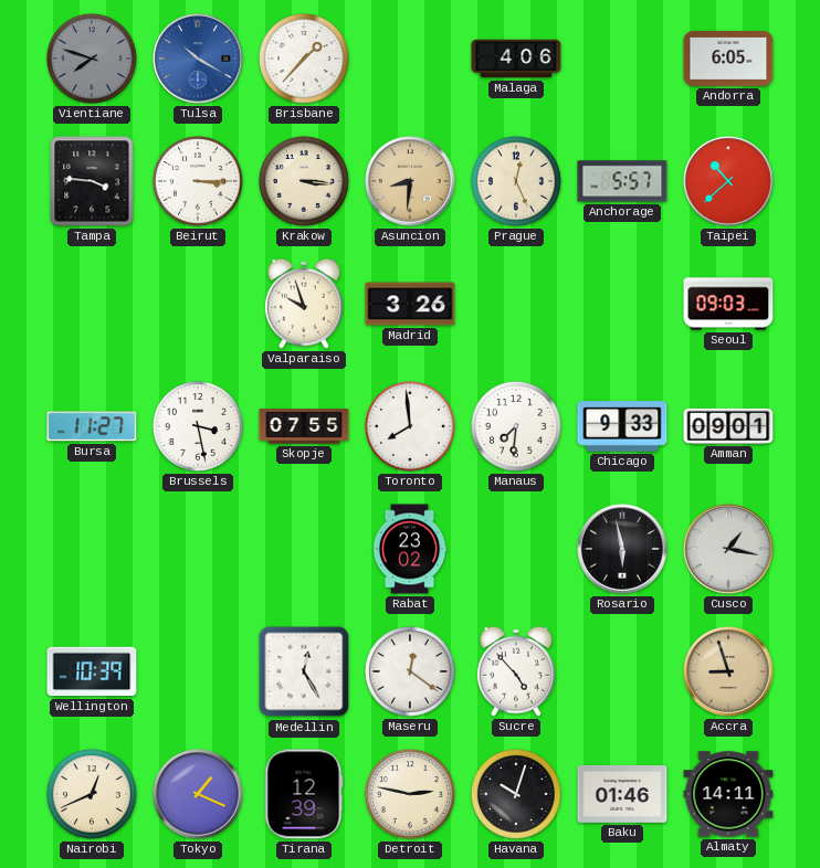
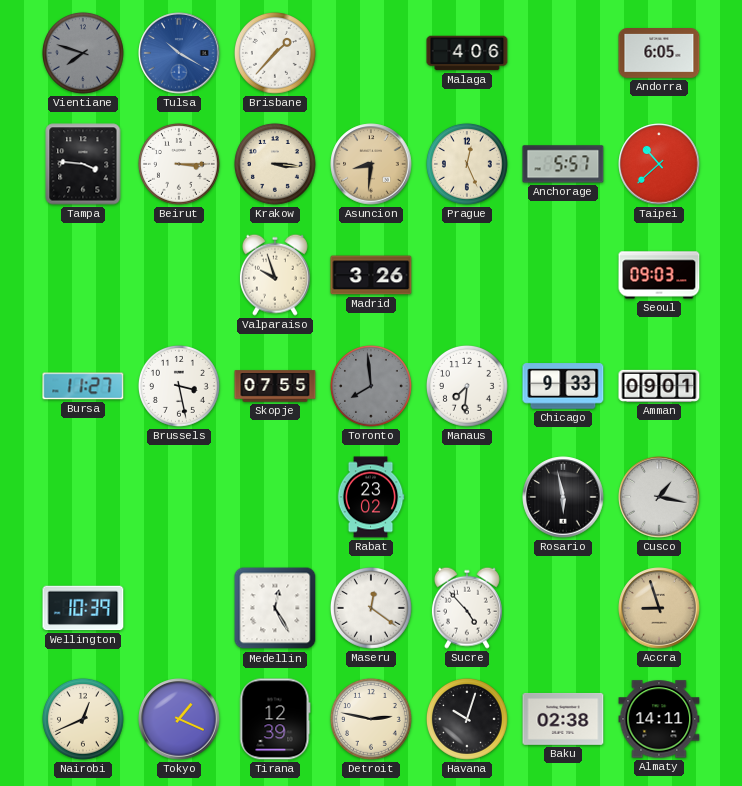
Toronto dial: white -> grey
Baku: 01:46 -> 02:38
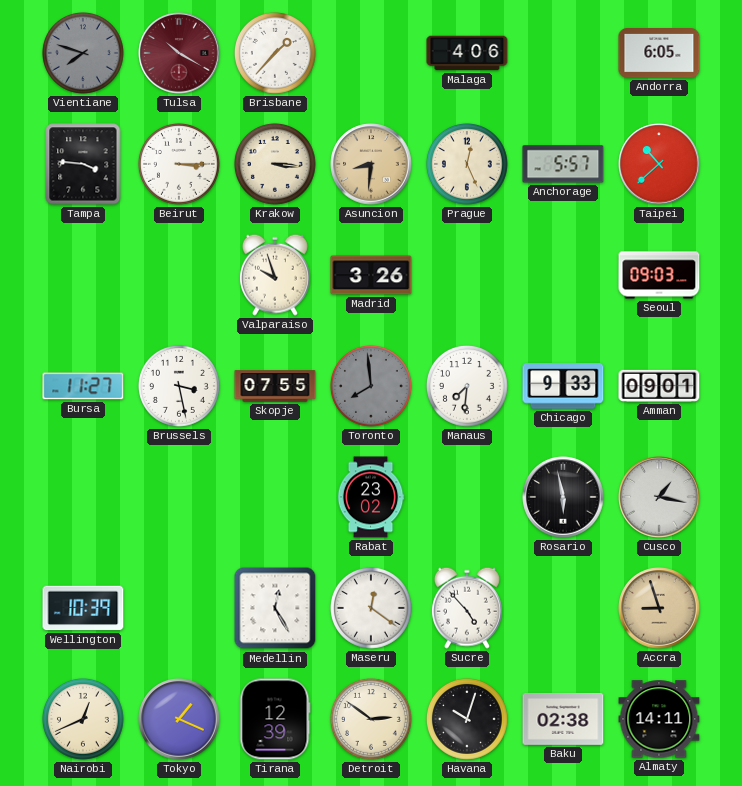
Tulsa dial: blue -> burgundy
Detroit: 2:47 -> 2:51
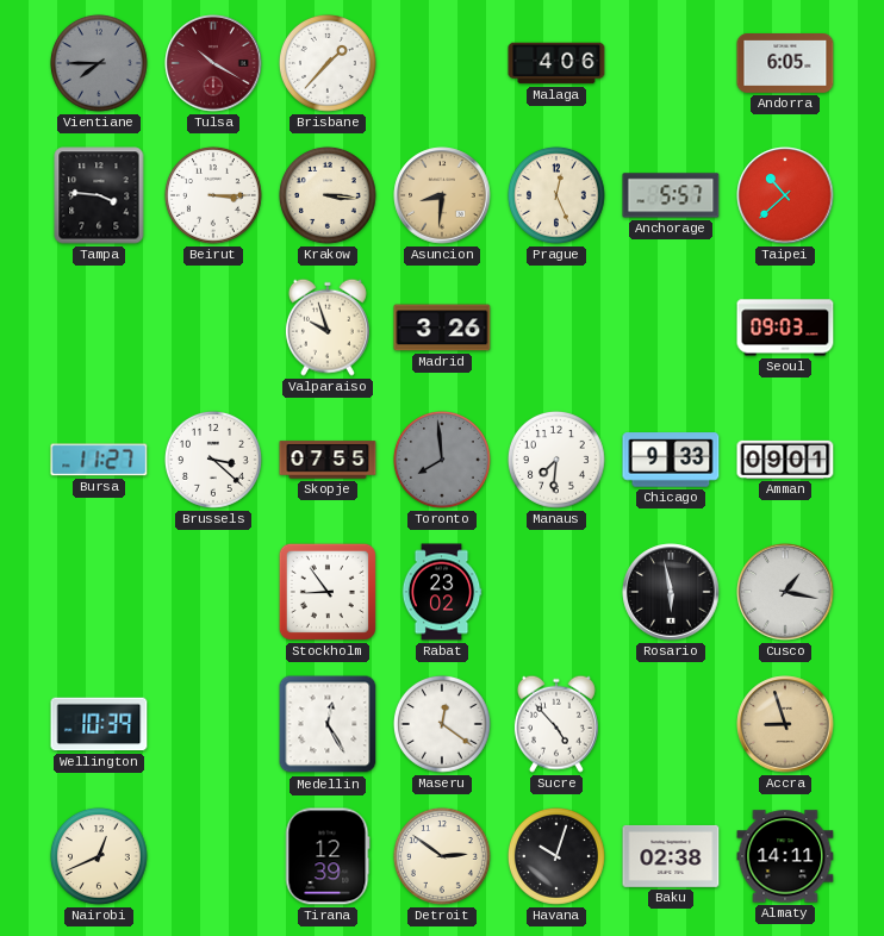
Vientiane: 7:48 -> 7:45
Brussels: 3:28 -> 3:22
Stockholm: none -> 8:54
Tokyo: 1:19 -> none
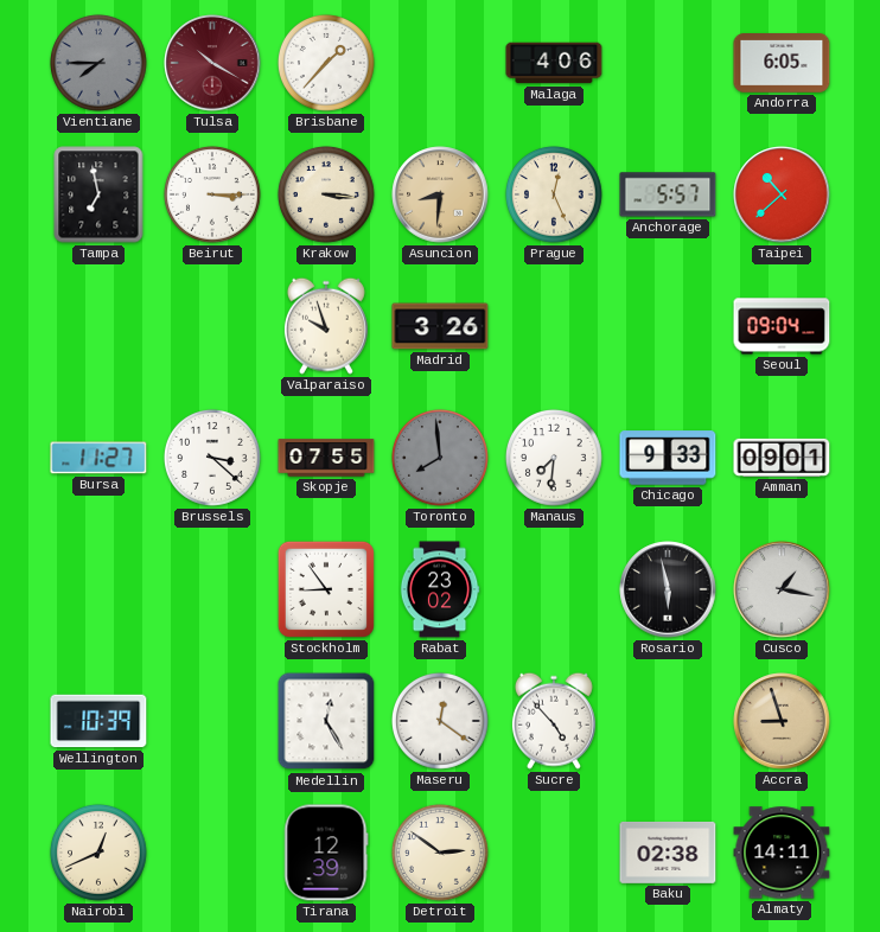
Tampa: 3:46 -> 6:58
Seoul: 09:03 -> 09:04
Havana: 10:03 -> none
